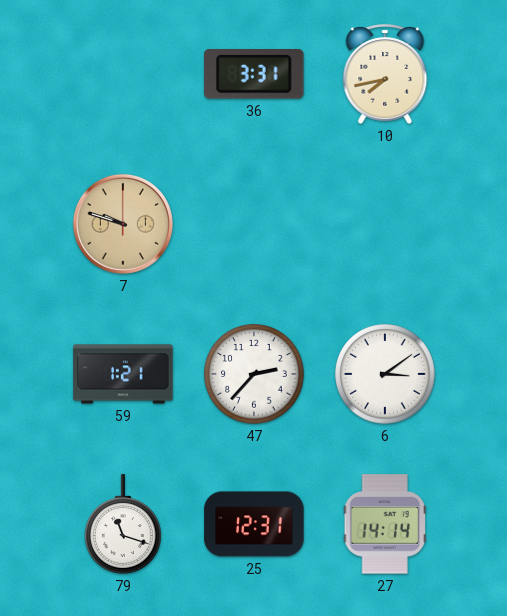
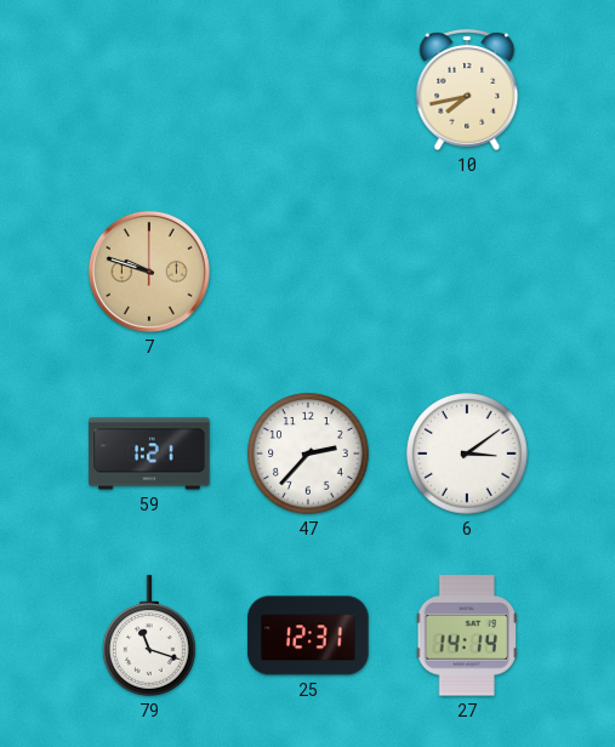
36: 3:31 -> none
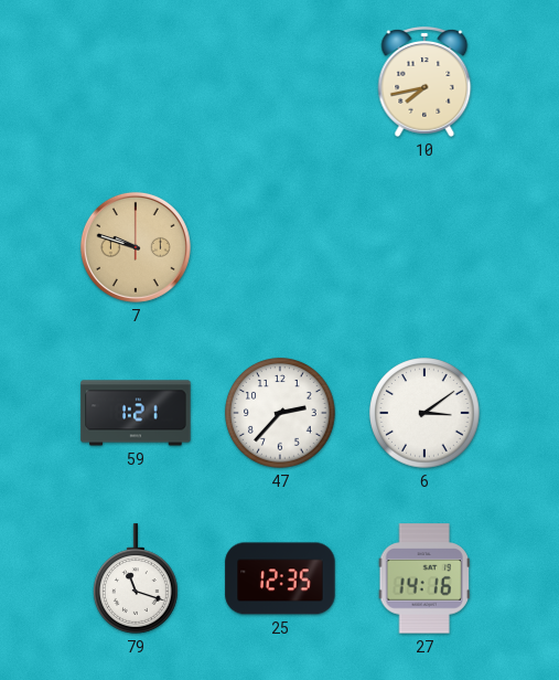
25: 12:31 -> 12:35
27: 14:14 -> 14:16
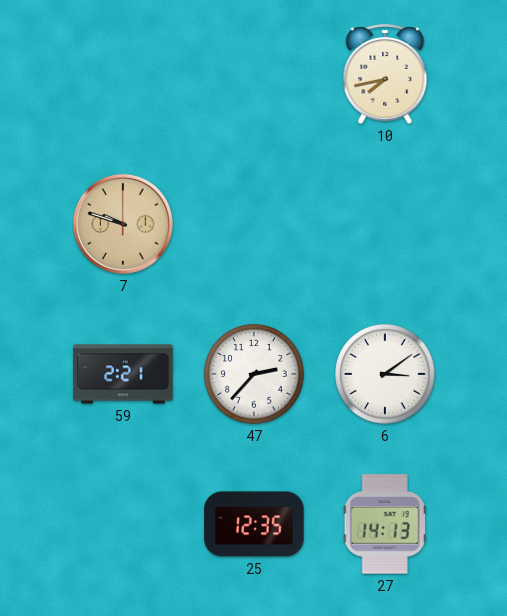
59: 1:21 -> 2:21
79: 11:18 -> none
27: 14:16 -> 14:13
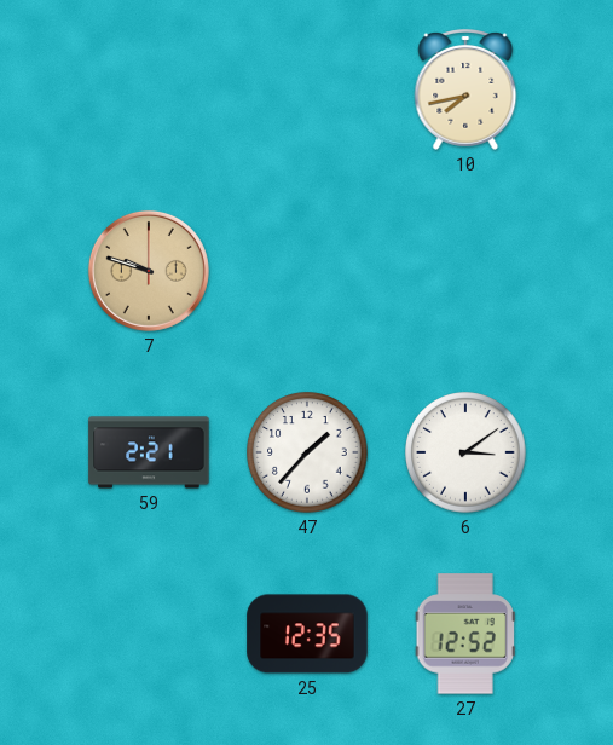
47: 2:37 -> 1:37
27: 14:13 -> 12:52
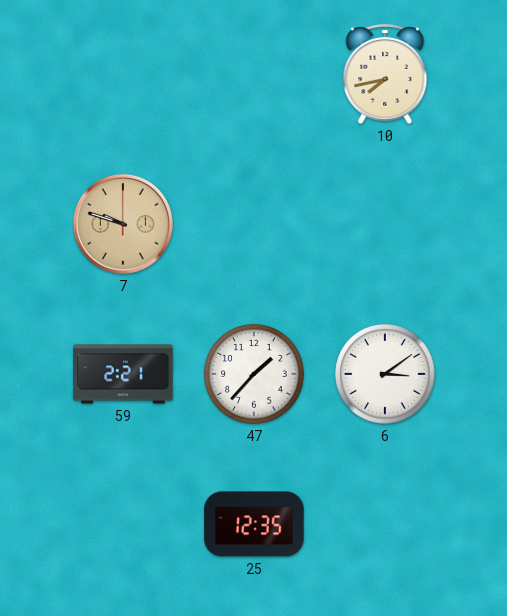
27: 12:52 -> none
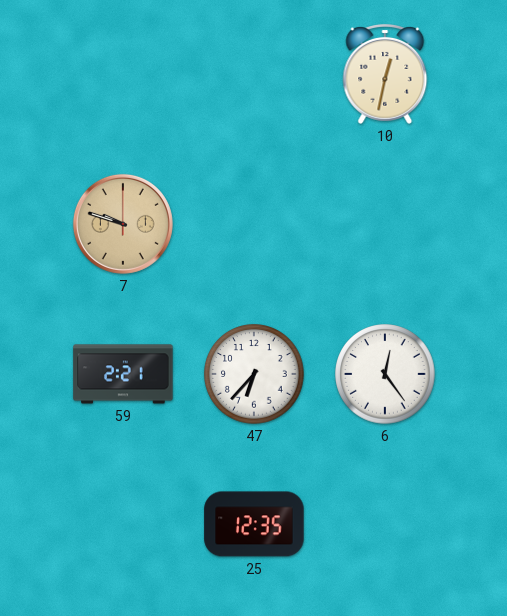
10: 7:43 -> 12:32
47: 1:37 -> 6:37
6: 3:09 -> 12:24
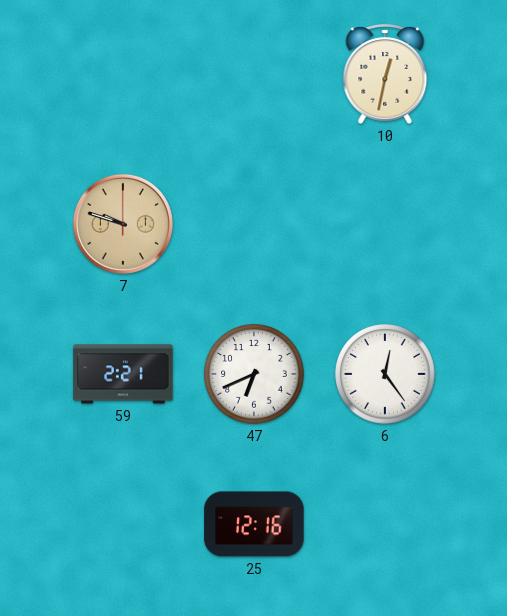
47: 6:37 -> 6:41
25: 12:35 -> 12:16
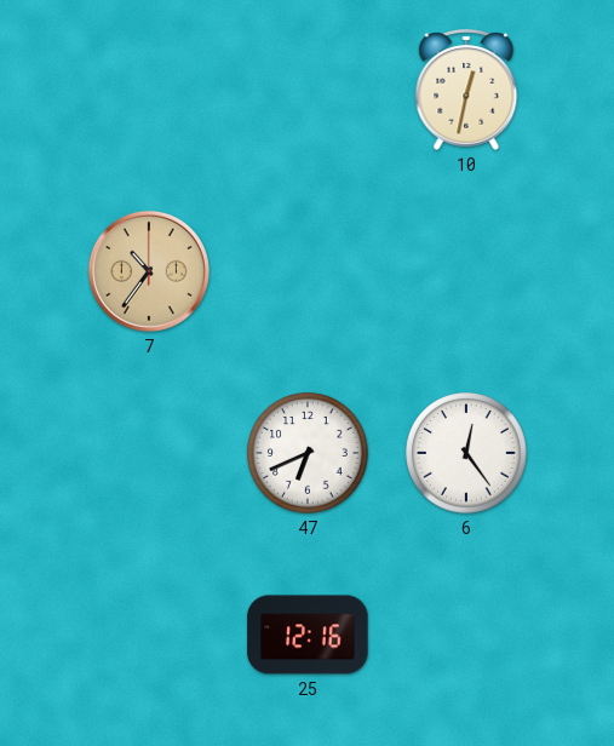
7: 9:48 -> 10:36
59: 2:21 -> none
